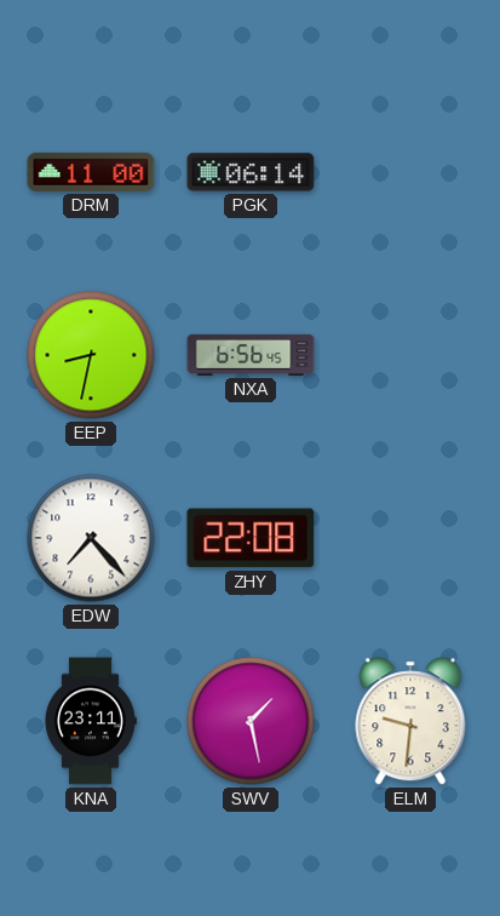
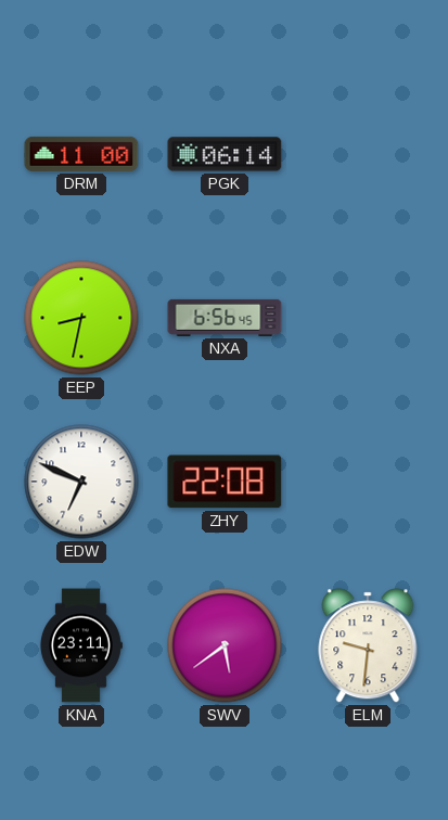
EDW: 7:23 -> 6:49
SWV: 1:28 -> 5:39
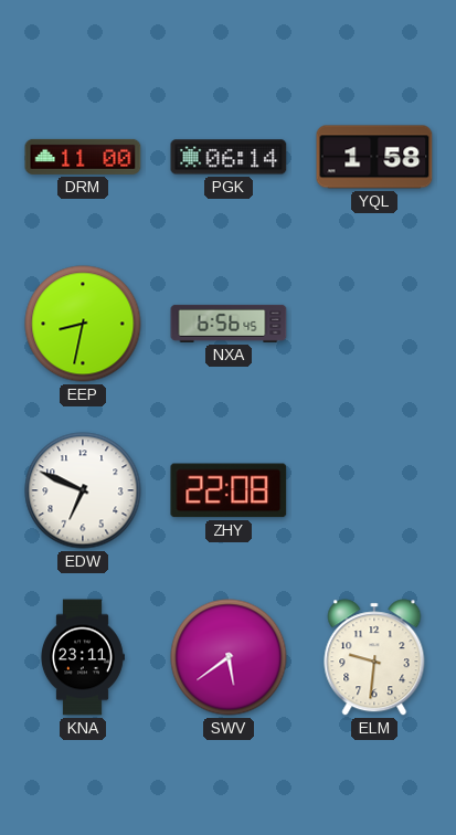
YQL: none -> 1:58
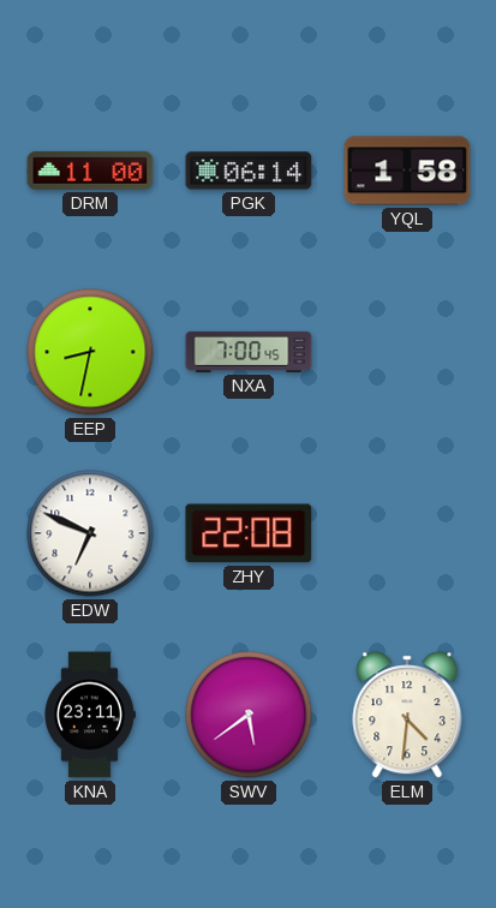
NXA: 6:56 -> 7:00
ELM: 9:31 -> 4:31
